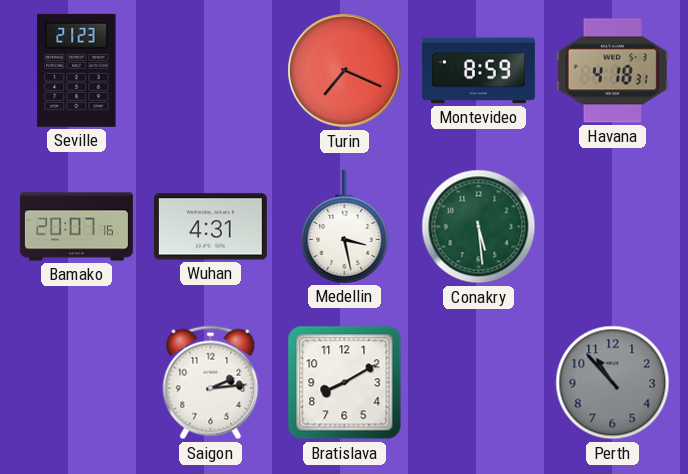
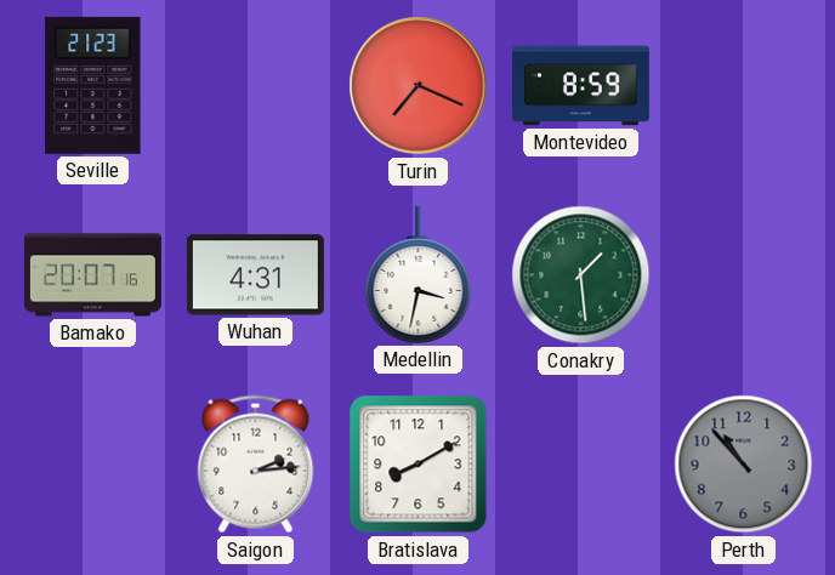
Havana: 4:18 -> none
Medellin: 3:28 -> 3:32
Conakry: 5:29 -> 1:29
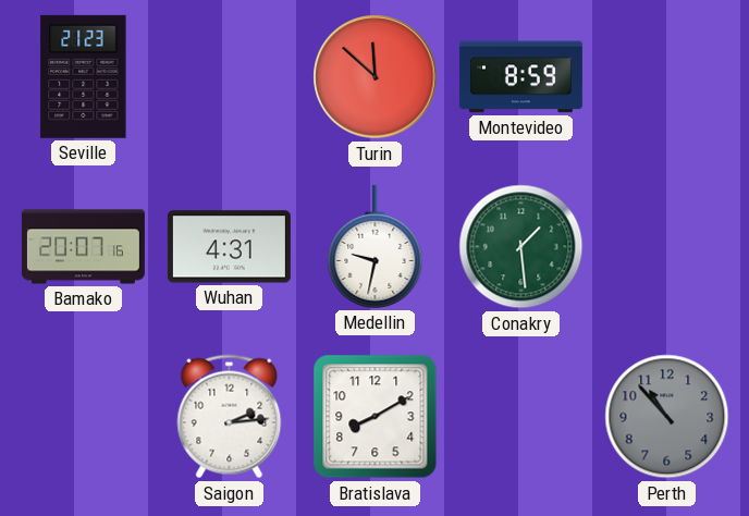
Turin: 7:19 -> 11:52
Medellin: 3:32 -> 9:32
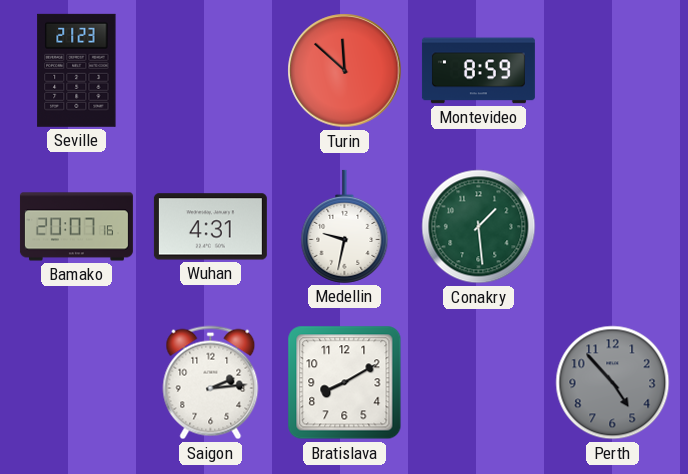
Perth: 10:53 -> 4:53
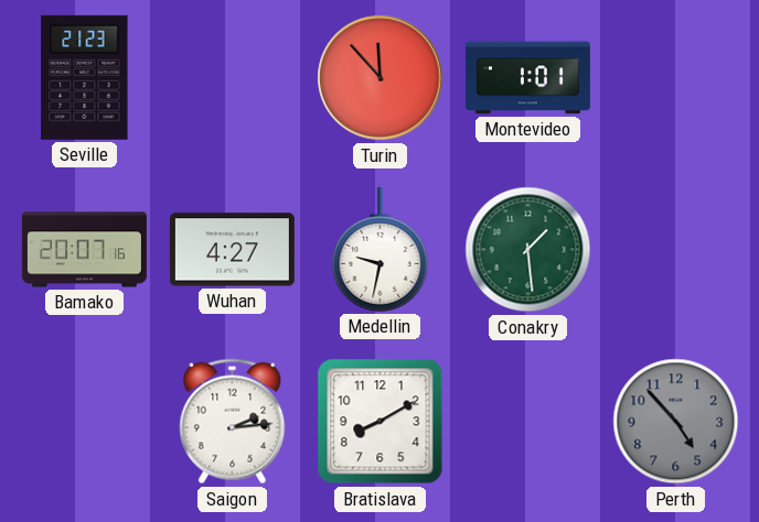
Turin: 11:52 -> 11:53
Montevideo: 8:59 -> 1:01
Wuhan: 4:31 -> 4:27
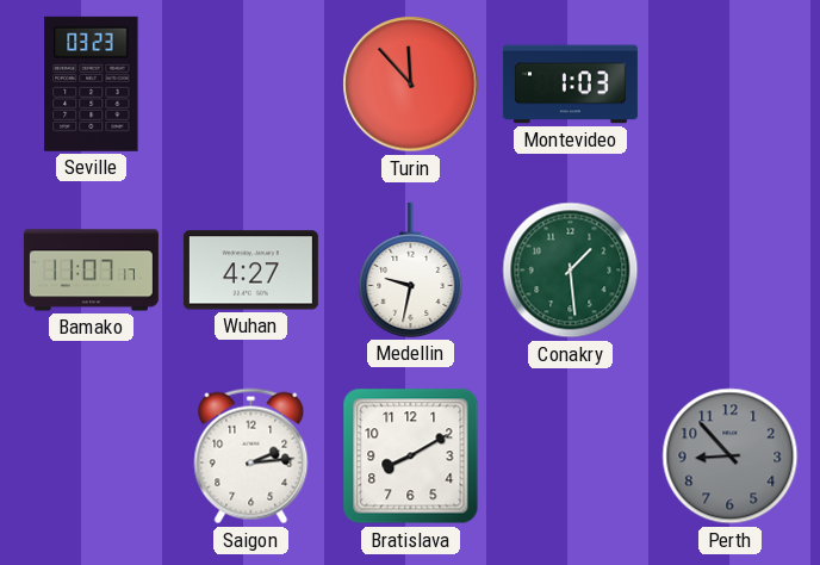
Seville: 21:23 -> 03:23
Montevideo: 1:01 -> 1:03
Bamako: 20:07 -> 11:07
Perth: 4:53 -> 8:53
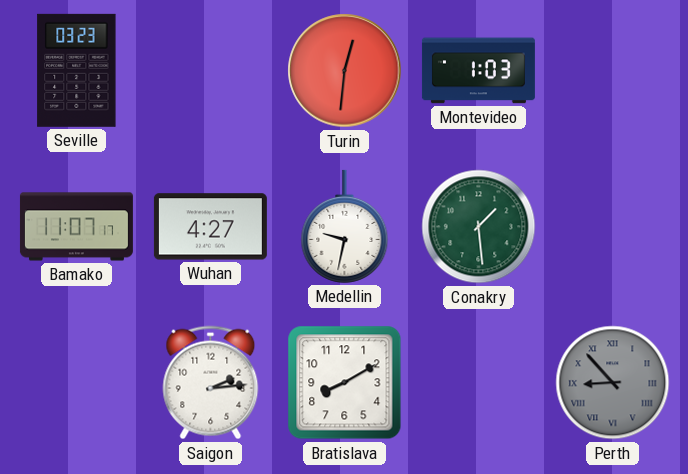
Turin: 11:53 -> 12:31
Perth numerals: Arabic -> Roman
